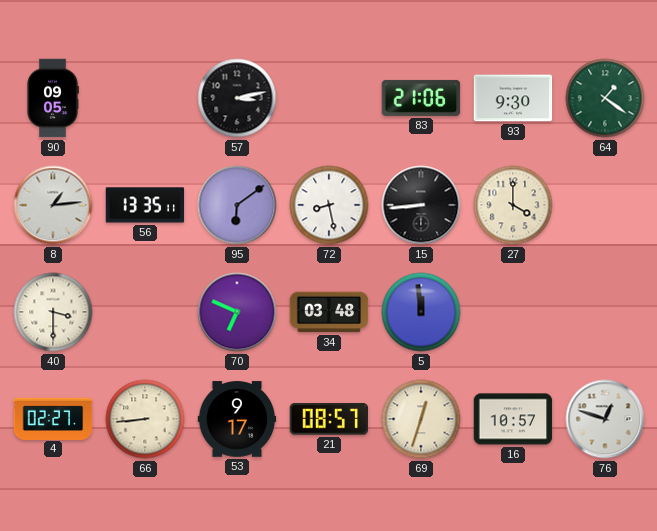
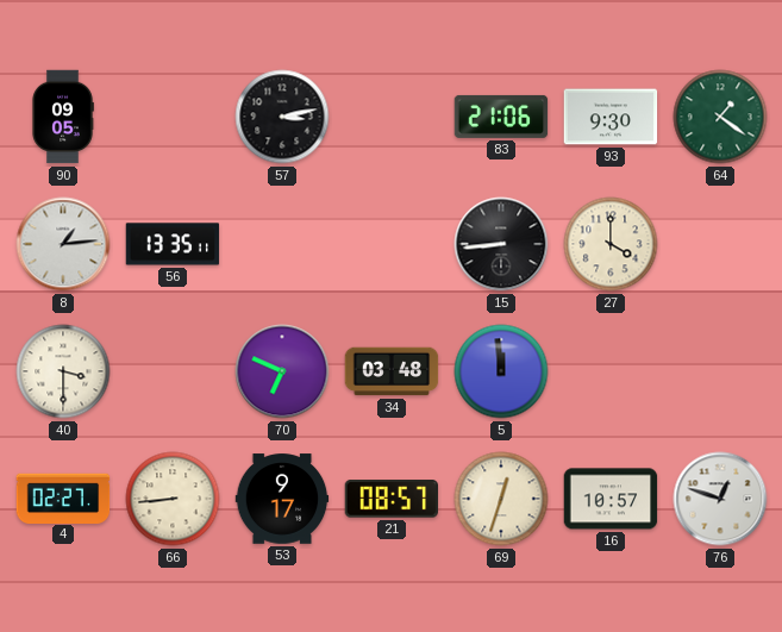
95: 6:09 -> none
72: 8:28 -> none
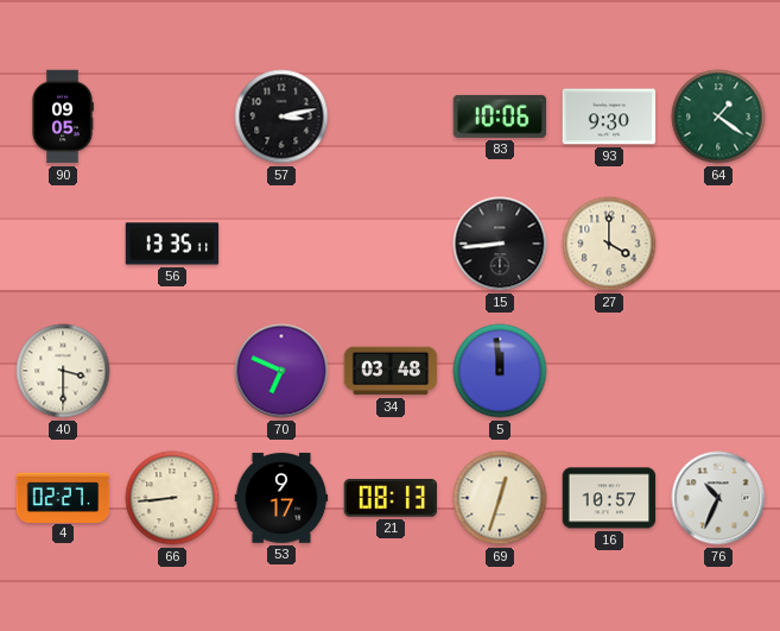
83: 21:06 -> 10:06
8: 1:14 -> none
21: 08:57 -> 08:13
76: 12:48 -> 10:34
